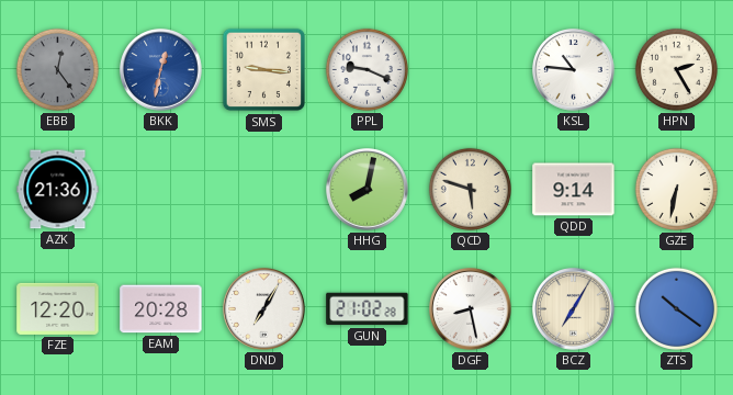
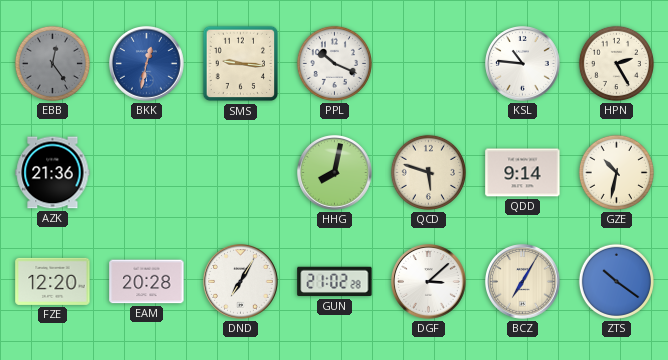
PPL: 9:19 -> 10:19
GZE: 6:32 -> 10:32
DGF: 8:28 -> 3:08
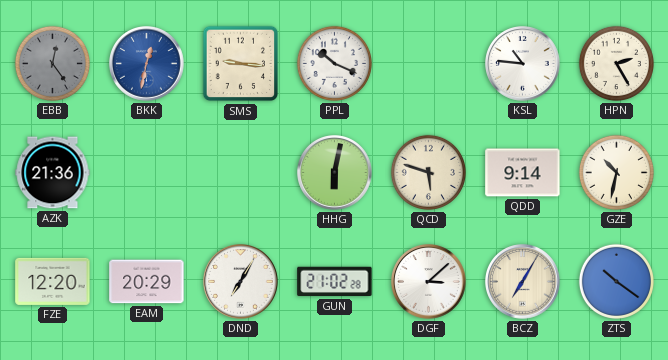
HHG: 8:02 -> 6:02
EAM: 20:28 -> 20:29
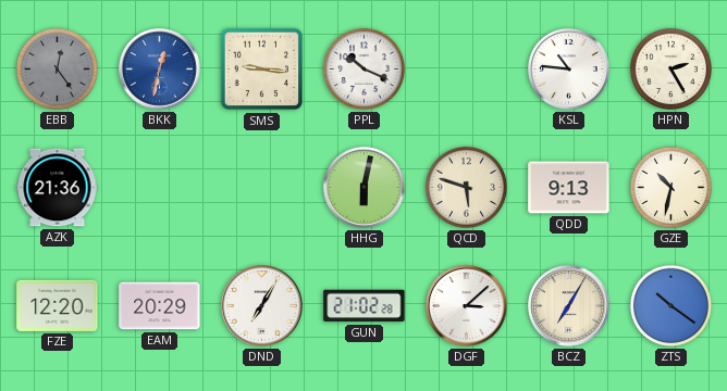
QDD: 9:14 -> 9:13
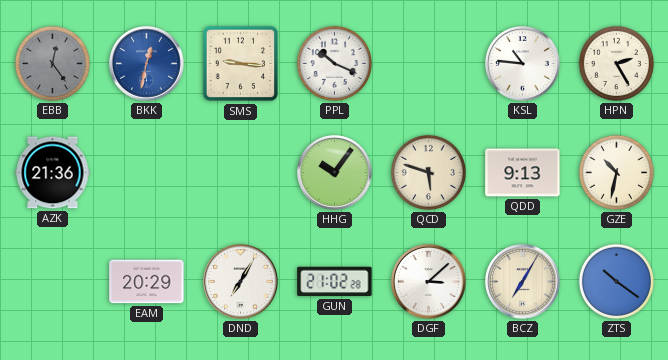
HHG: 6:02 -> 10:06
FZE: 12:20 -> none
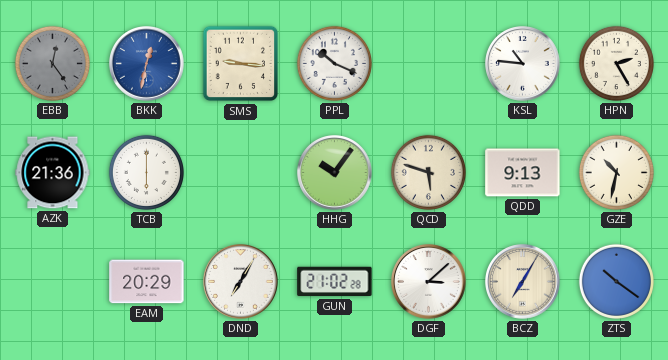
TCB: none -> 6:00
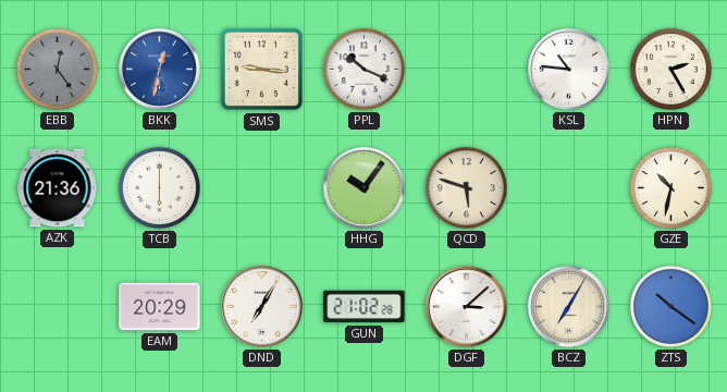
QDD: 9:13 -> none
